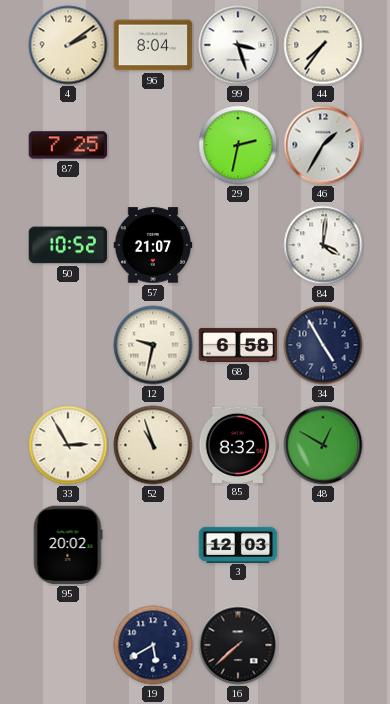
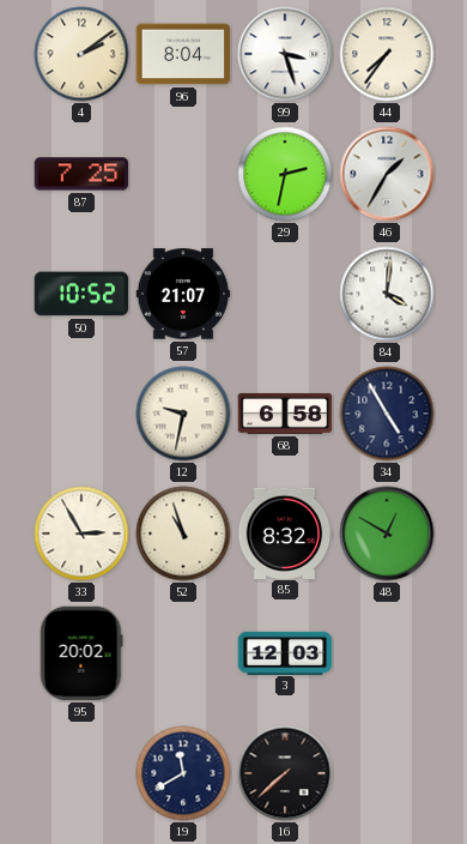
19: 5:40 -> 11:40
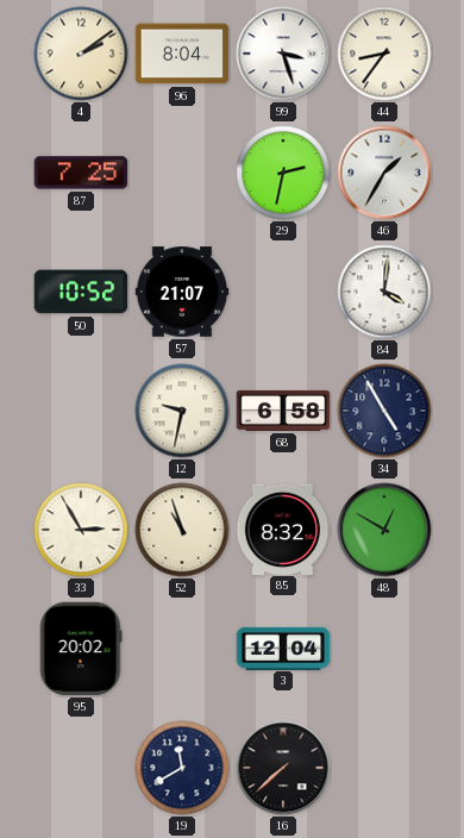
44: 7:36 -> 8:36
3: 12:03 -> 12:04
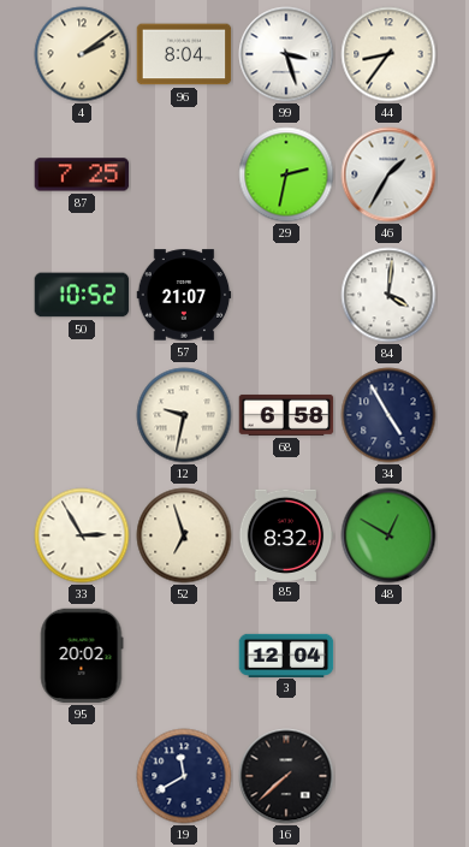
52: 10:57 -> 6:57
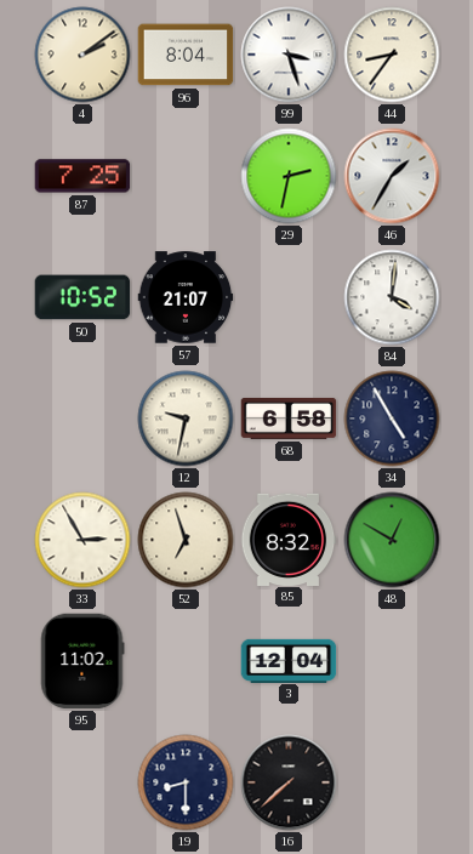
95: 20:02 -> 11:02
19: 11:40 -> 8:30
